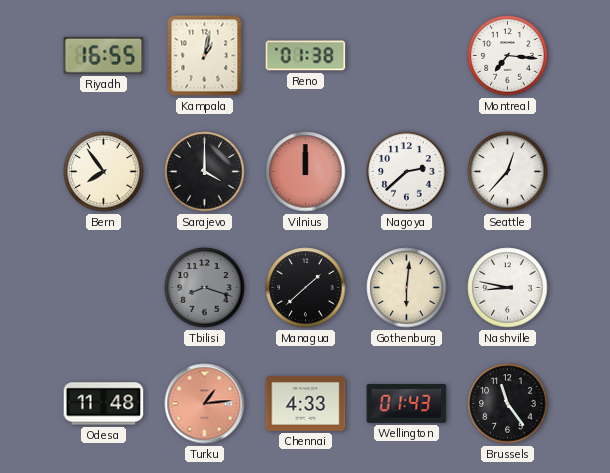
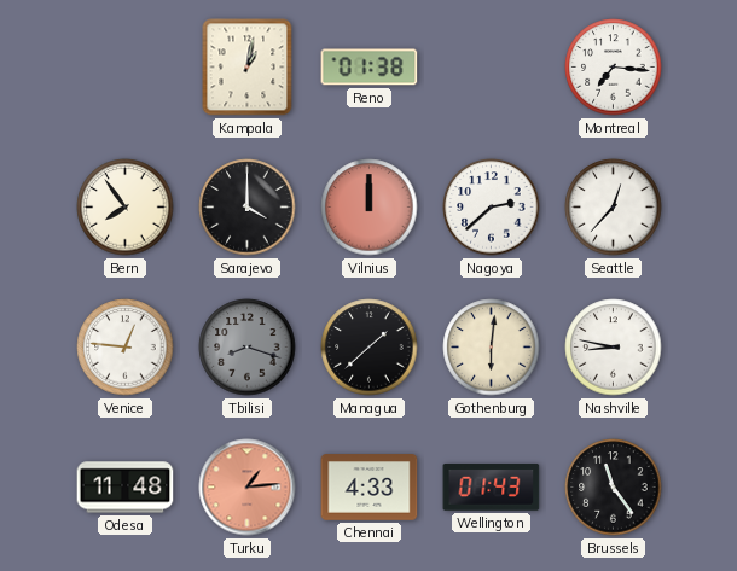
Riyadh: 16:55 -> none
Venice: none -> 12:46
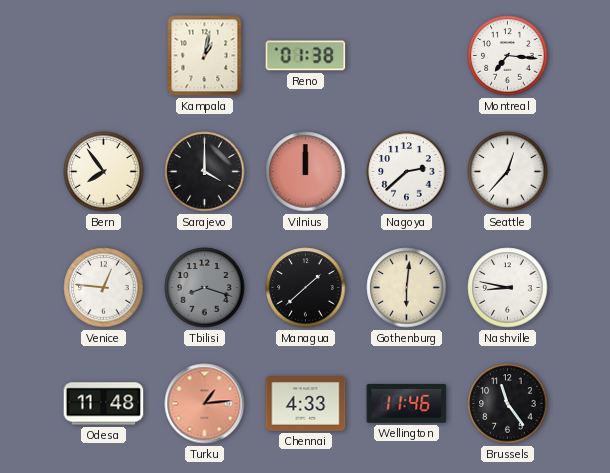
Wellington: 01:43 -> 11:46
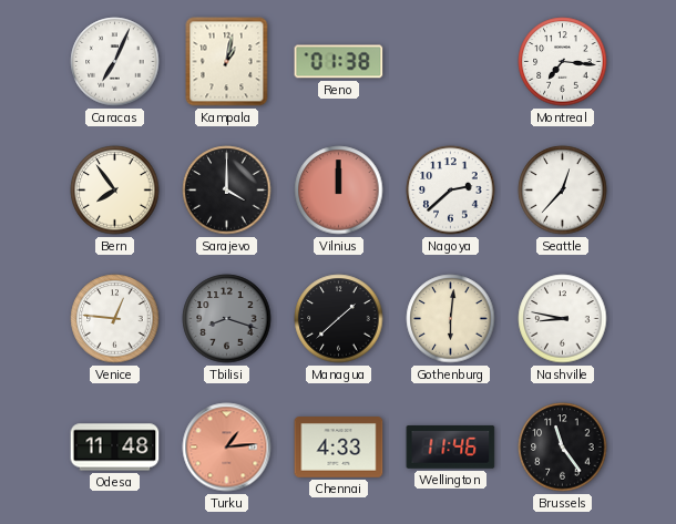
Caracas: none -> 7:04
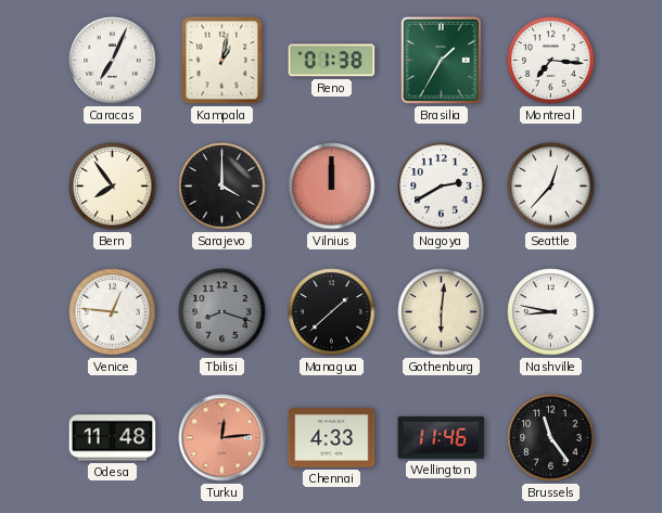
Brasilia: none -> 1:35
Nagoya: 2:38 -> 2:40
Turku: 1:14 -> 12:14
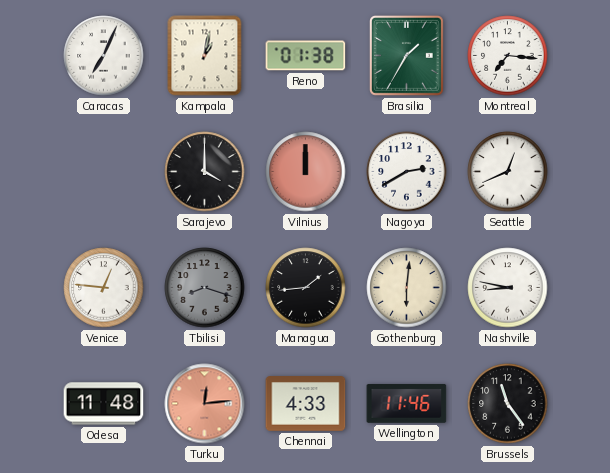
Bern: 7:54 -> none
Seattle: 12:37 -> 12:41
Managua: 1:38 -> 1:44
